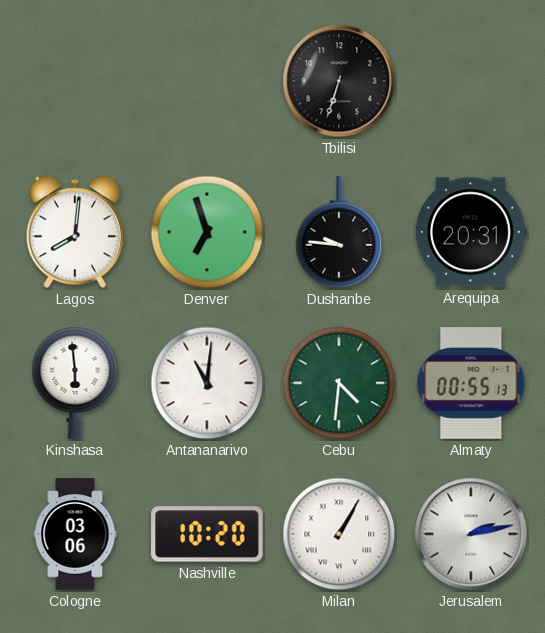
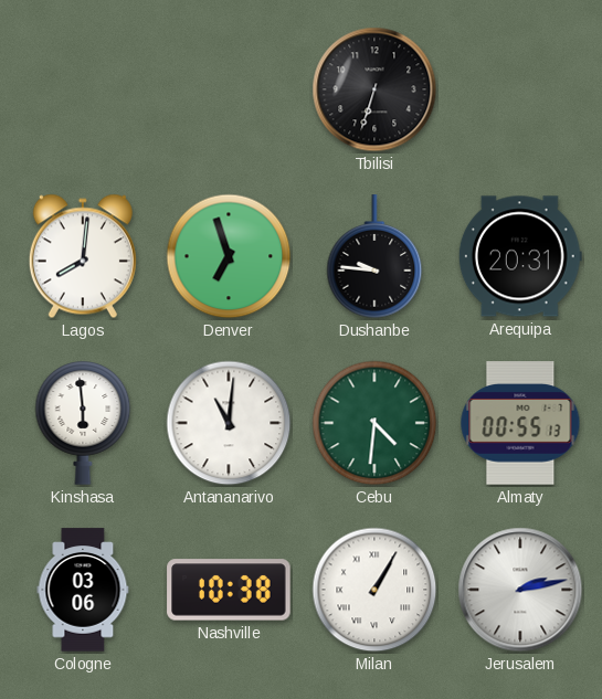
Nashville: 10:20 -> 10:38
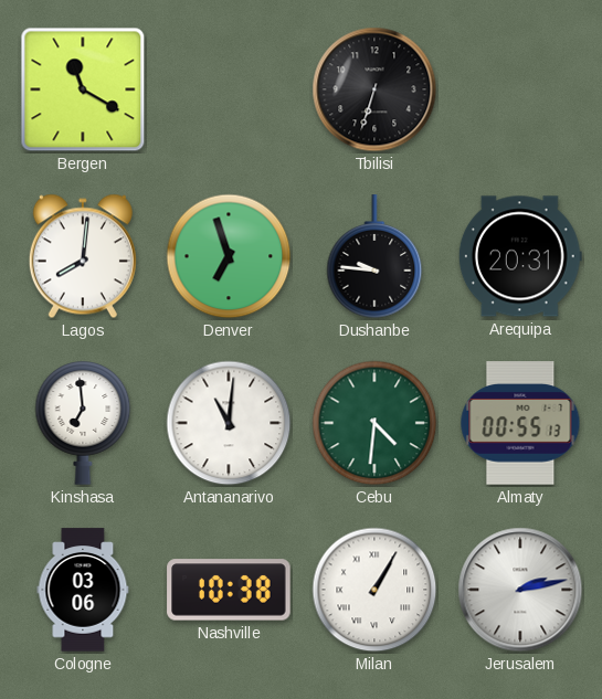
Bergen: none -> 11:20
Kinshasa: 5:59 -> 6:59
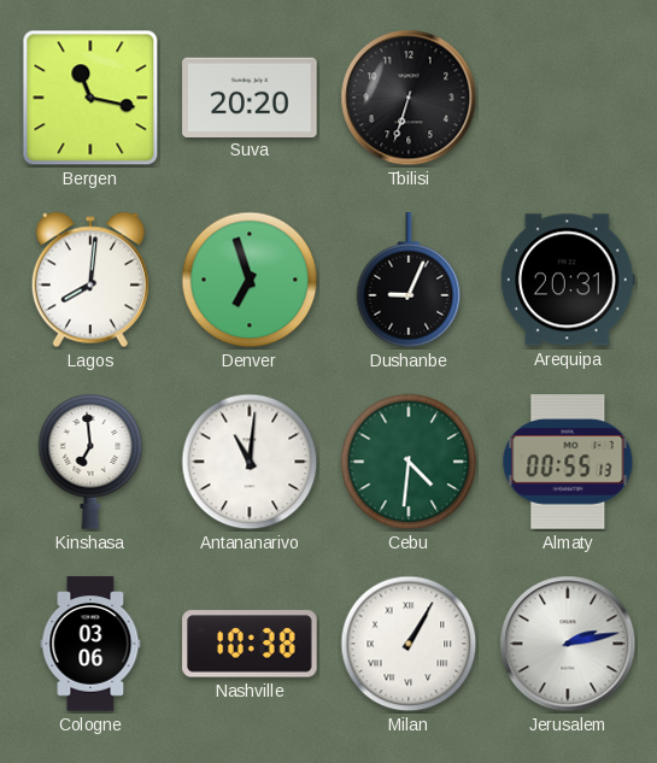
Bergen: 11:20 -> 11:17
Suva: none -> 20:20
Dushanbe: 9:46 -> 9:04
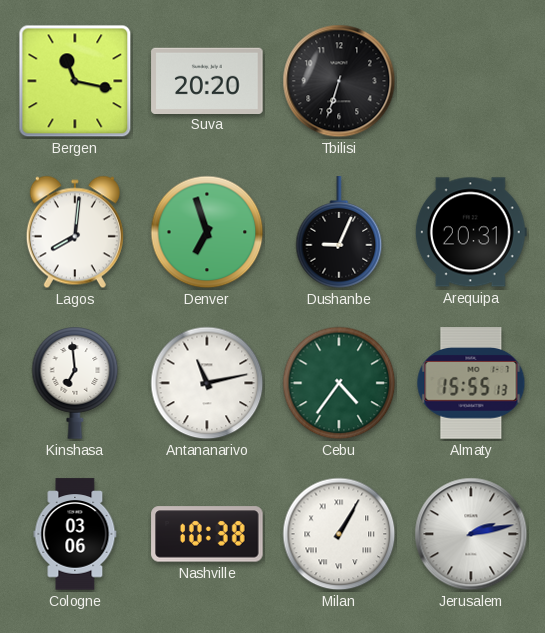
Antananarivo: 11:01 -> 11:13
Cebu: 4:31 -> 4:36
Almaty: 00:55 -> 15:55
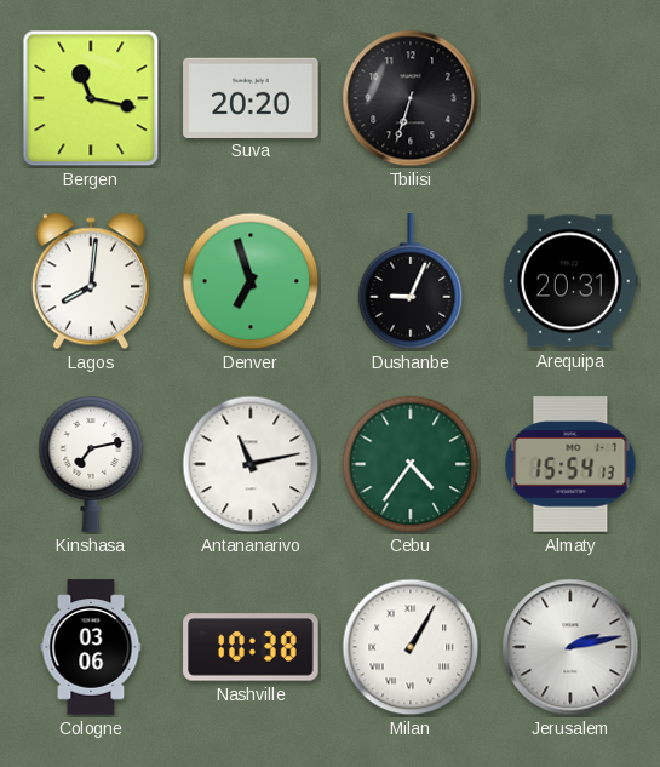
Kinshasa: 6:59 -> 7:13
Almaty: 15:55 -> 15:54
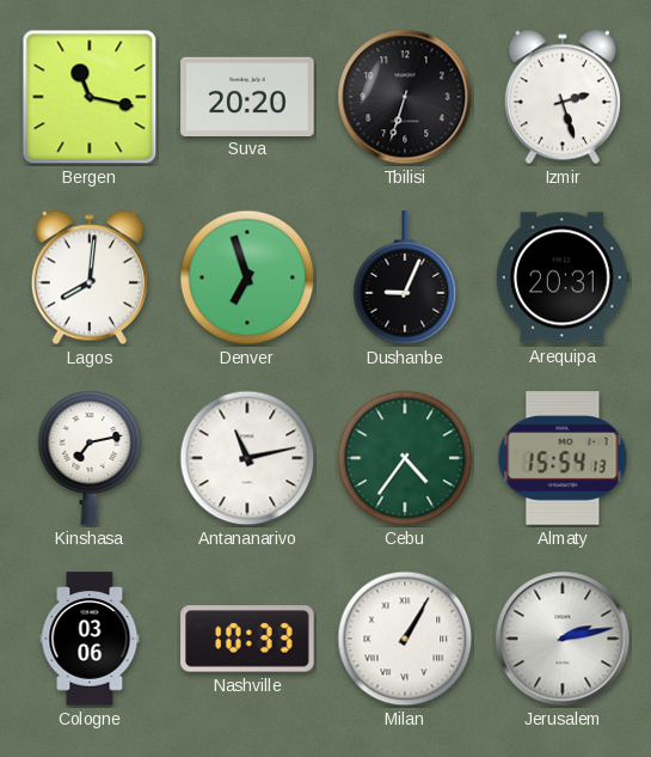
Izmir: none -> 2:27
Nashville: 10:38 -> 10:33
